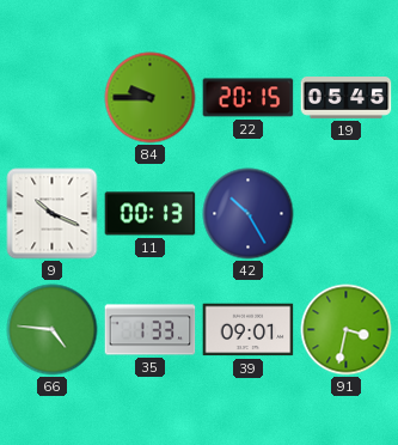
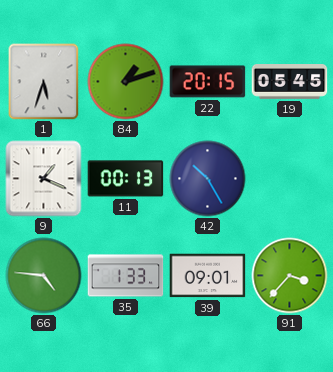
1: none -> 5:33
84: 9:45 -> 1:12
9: 10:19 -> 1:19
91: 3:32 -> 3:37
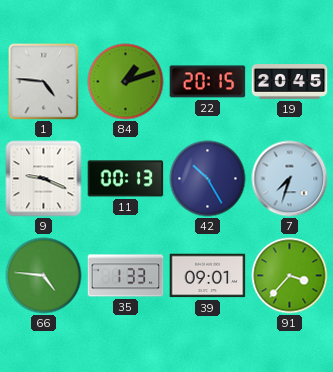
1: 5:33 -> 4:46
19: 05:45 -> 20:45
9: 1:19 -> 9:19
7: none -> 7:33
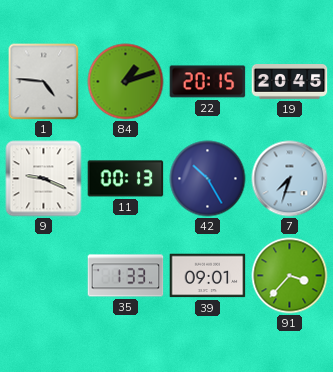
66: 4:46 -> none
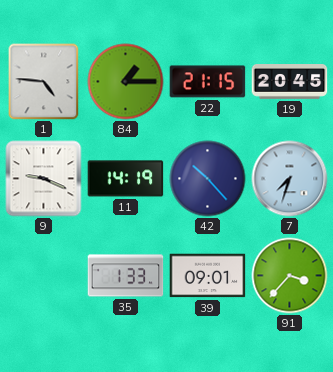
84: 1:12 -> 1:15
22: 20:15 -> 21:15
11: 00:13 -> 14:19
42: 10:25 -> 10:23
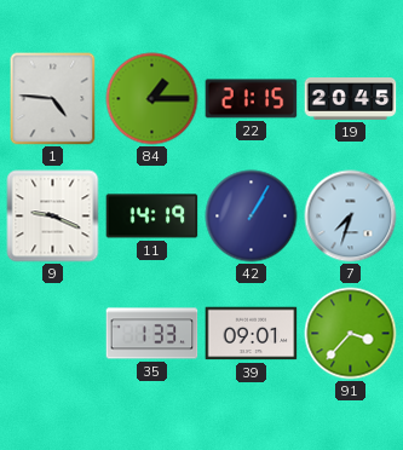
42: 10:23 -> 1:05
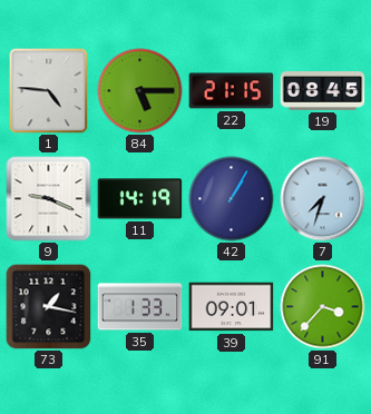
84: 1:15 -> 5:15
19: 20:45 -> 08:45
73: none -> 1:17
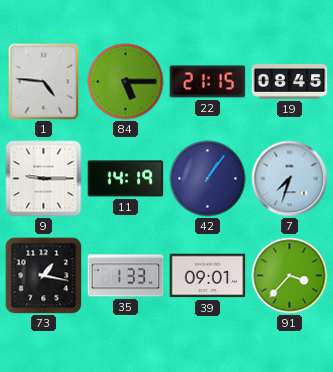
9: 9:19 -> 9:15
42: 1:05 -> 1:06
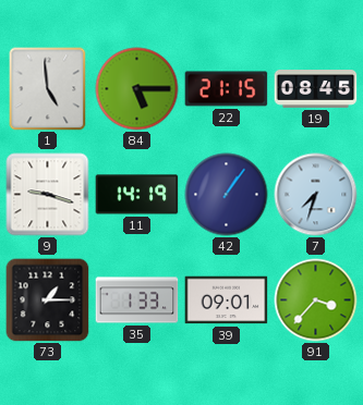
1: 4:46 -> 4:59
9: 9:15 -> 9:18
73: 1:17 -> 1:15
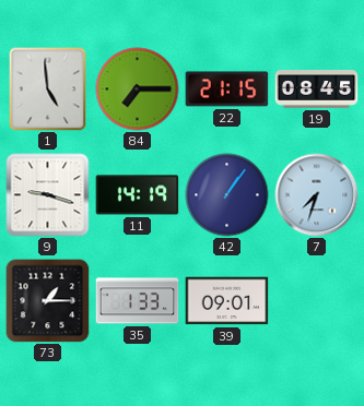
84: 5:15 -> 7:15
91: 3:37 -> none
